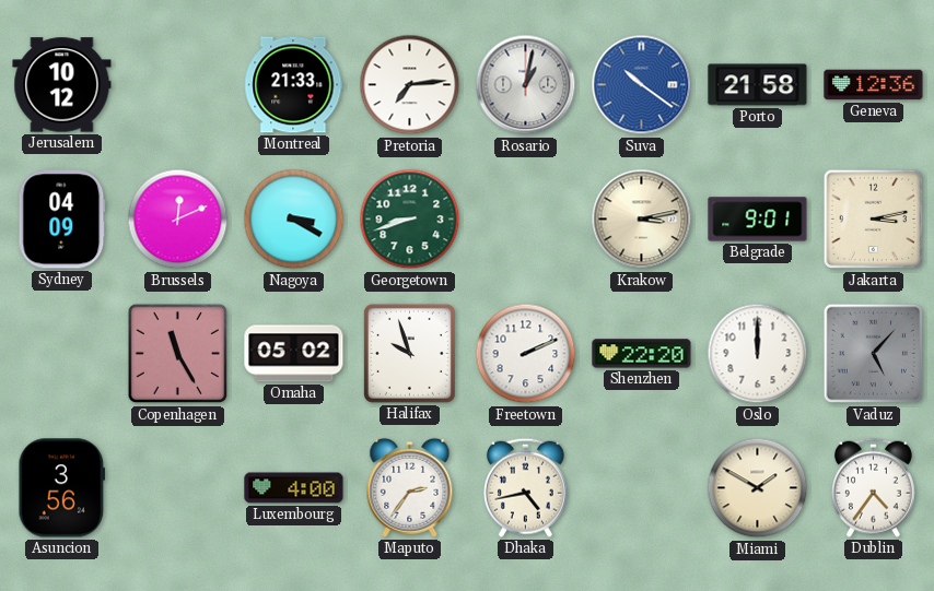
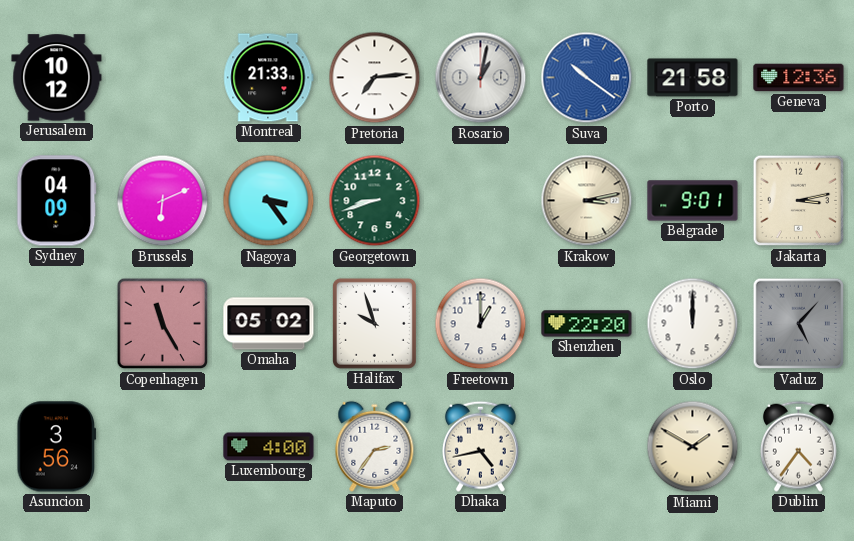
Brussels: 12:11 -> 6:11
Nagoya: 3:20 -> 3:24
Freetown: 2:11 -> 1:00
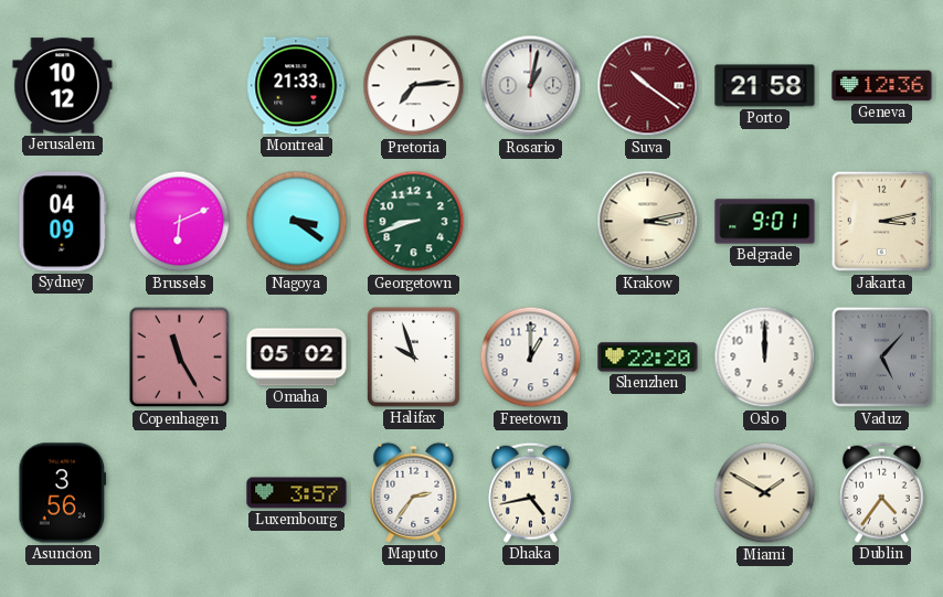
Suva dial: blue -> burgundy
Nagoya: 3:24 -> 3:21
Luxembourg: 4:00 -> 3:57
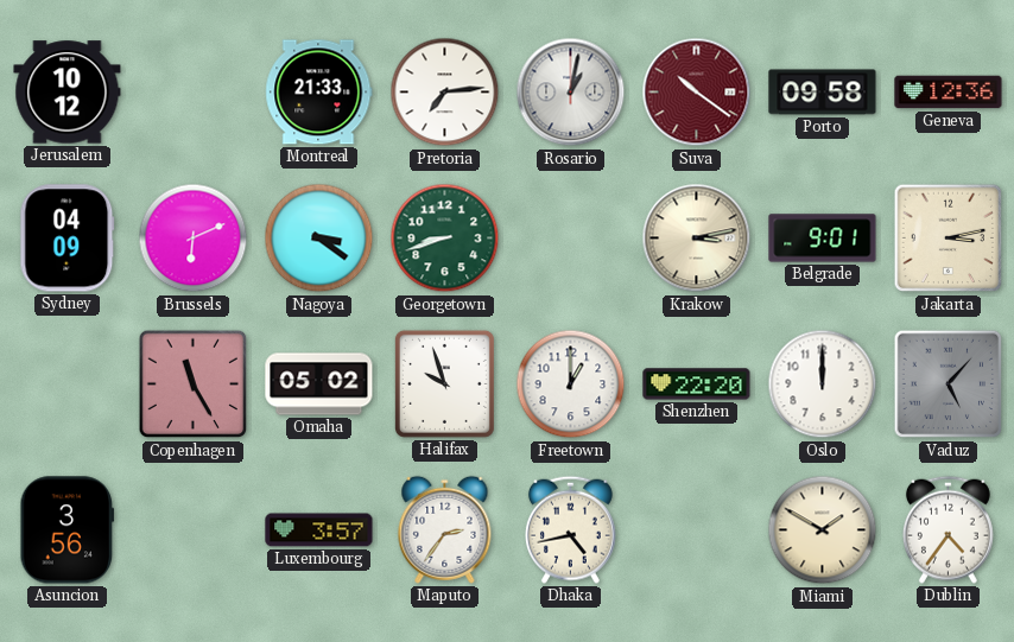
Porto: 21:58 -> 09:58
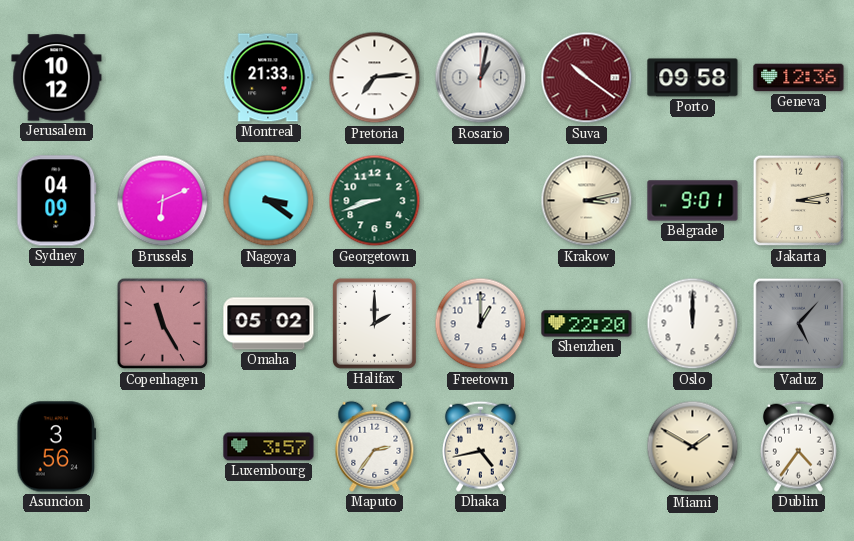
Halifax: 9:57 -> 2:00
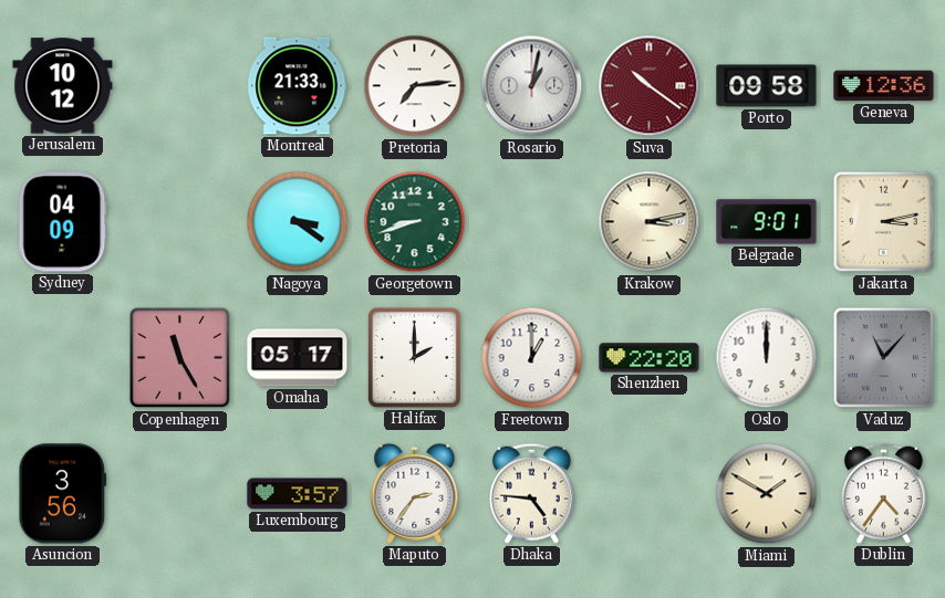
Brussels: 6:11 -> none
Omaha: 05:02 -> 05:17
Vaduz: 5:07 -> 11:07
Dhaka: 4:43 -> 4:46
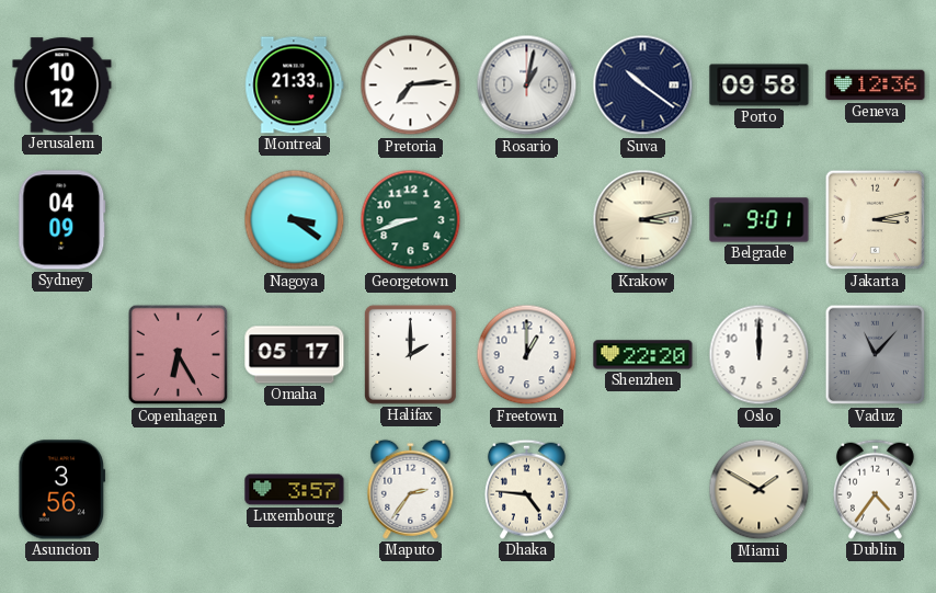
Suva dial: burgundy -> navy
Copenhagen: 11:25 -> 6:25
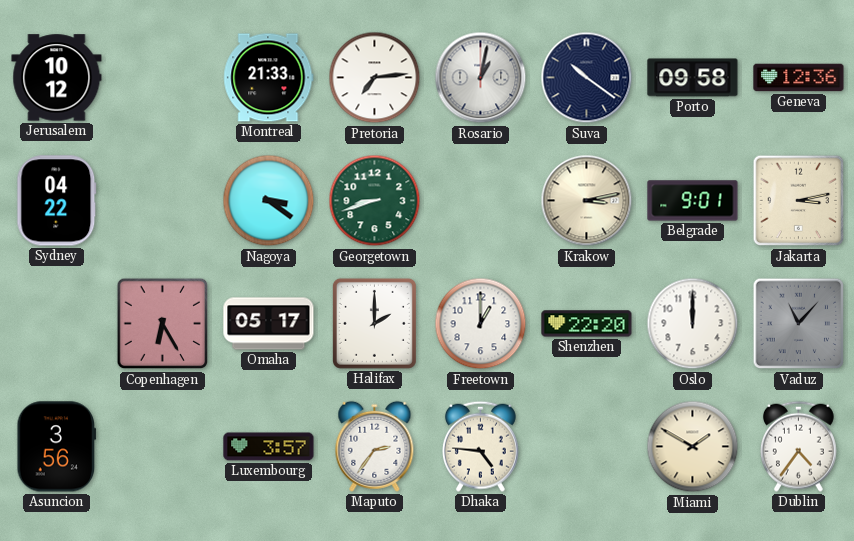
Sydney: 04:09 -> 04:22
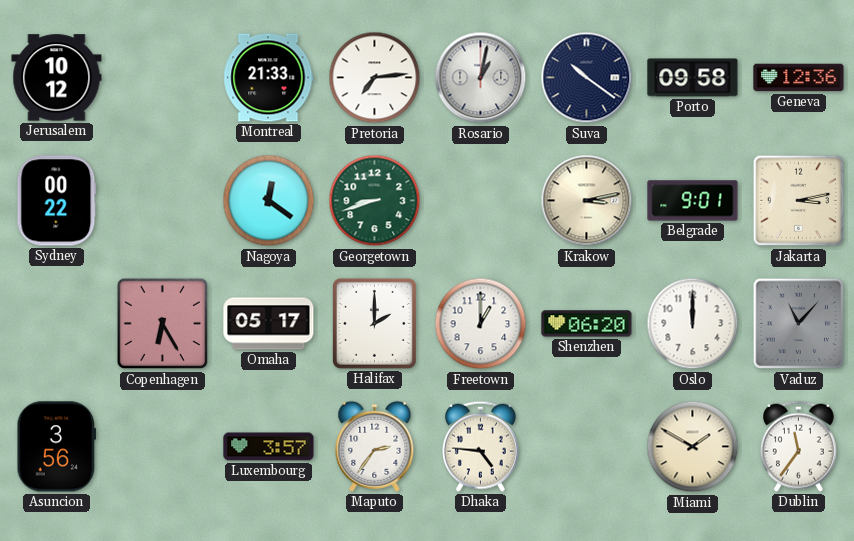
Sydney: 04:22 -> 00:22
Nagoya: 3:21 -> 12:21
Shenzhen: 22:20 -> 06:20
Dublin: 4:36 -> 11:36
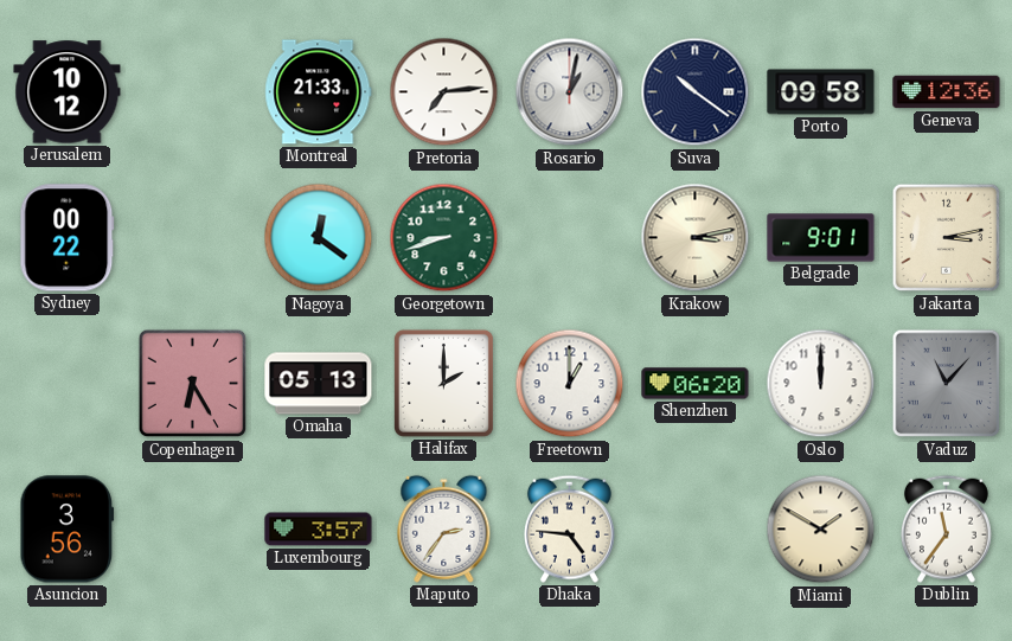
Omaha: 05:17 -> 05:13
